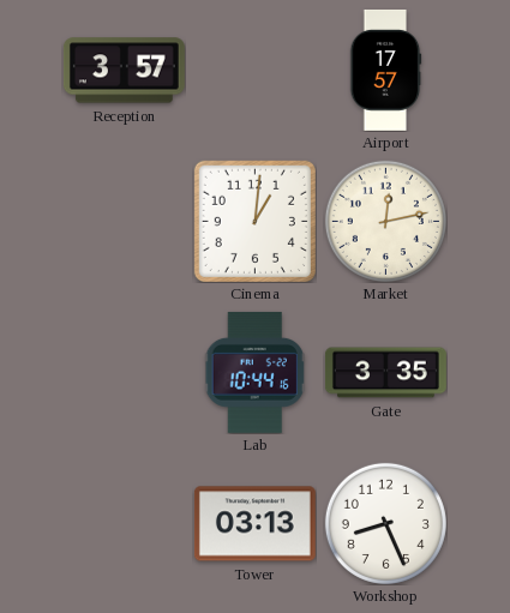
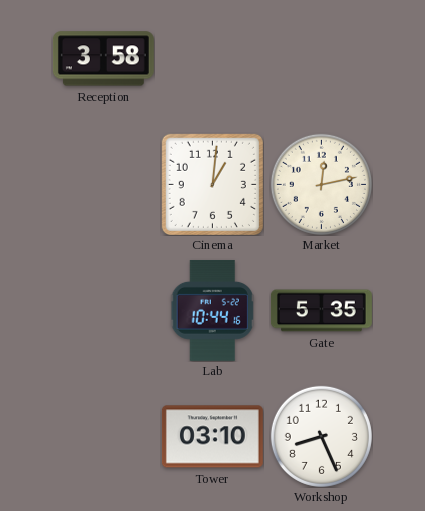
Reception: 3:57 -> 3:58
Airport: 17:57 -> none
Gate: 3:35 -> 5:35
Tower: 03:13 -> 03:10
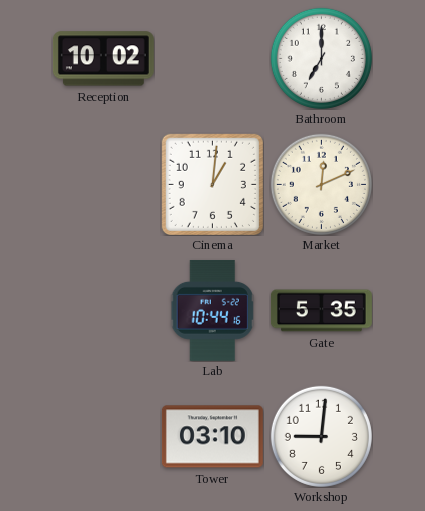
Reception: 3:58 -> 10:02
Bathroom: none -> 7:00
Market: 12:13 -> 12:11
Workshop: 8:26 -> 9:01
